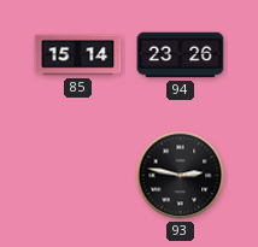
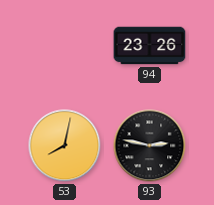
85: 15:14 -> none
53: none -> 8:02
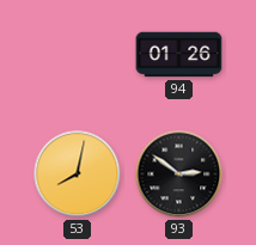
94: 23:26 -> 01:26
93: 2:47 -> 2:51
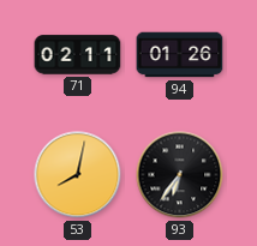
71: none -> 02:11
93: 2:51 -> 6:36
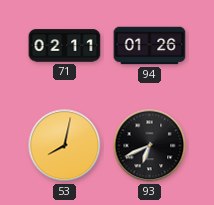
93: 6:36 -> 6:41
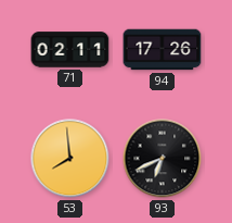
94: 01:26 -> 17:26
53: 8:02 -> 7:59
